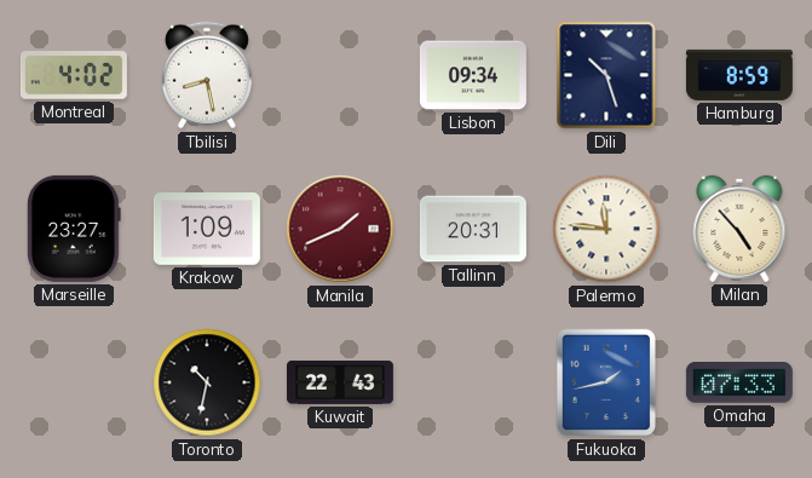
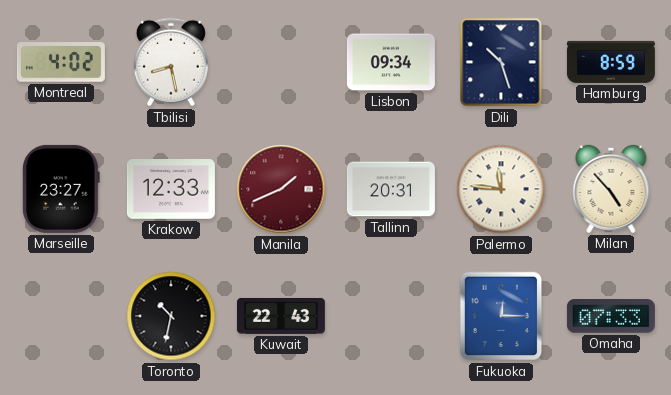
Krakow: 1:09 -> 12:33
Fukuoka: 1:43 -> 12:15
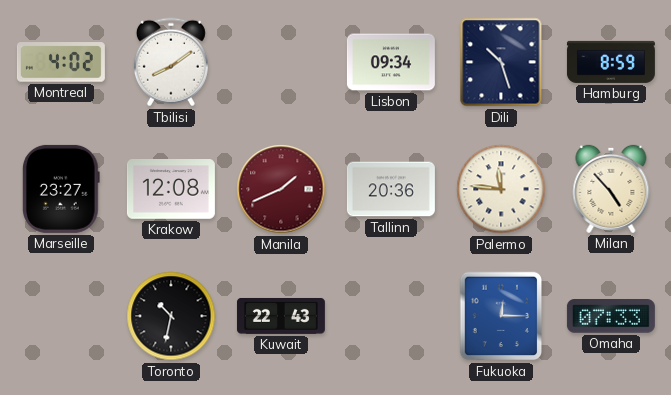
Tbilisi: 8:28 -> 8:09
Krakow: 12:33 -> 12:08
Tallinn: 20:31 -> 20:36
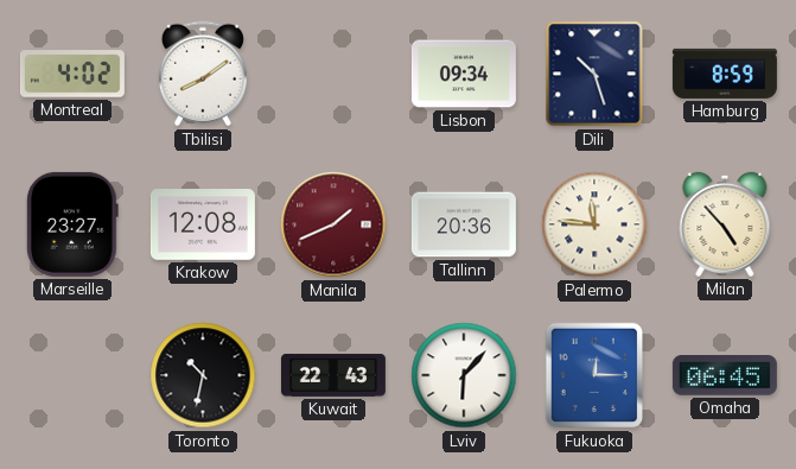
Lviv: none -> 6:07
Omaha: 07:33 -> 06:45
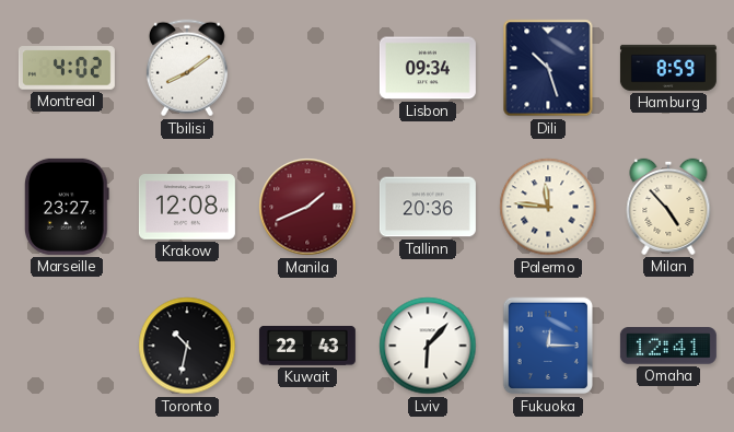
Omaha: 06:45 -> 12:41
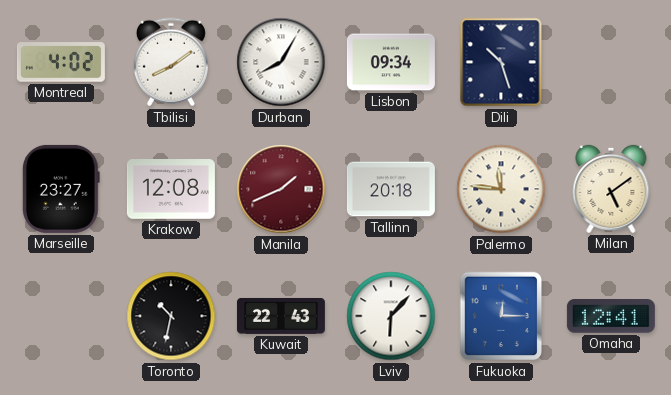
Durban: none -> 8:05
Hamburg: 8:59 -> none
Tallinn: 20:36 -> 20:18
Milan: 4:53 -> 5:09
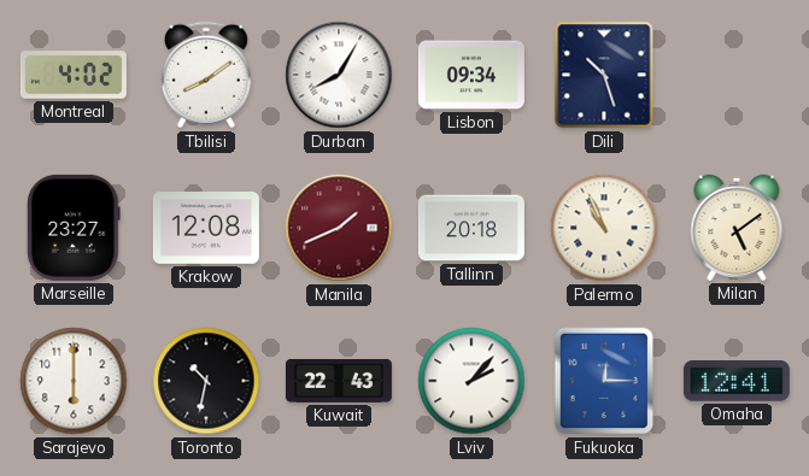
Palermo: 11:46 -> 10:56
Sarajevo: none -> 6:00
Lviv: 6:07 -> 2:07
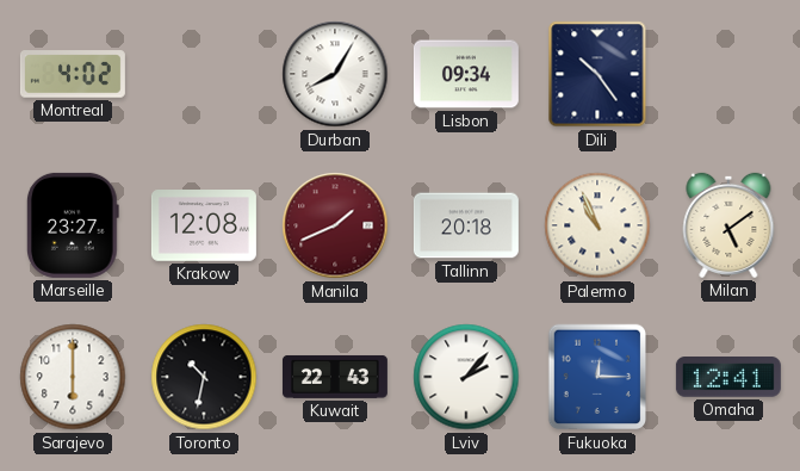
Tbilisi: 8:09 -> none
Dili: 10:27 -> 10:24
